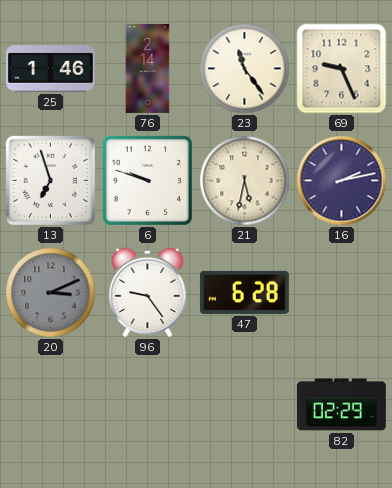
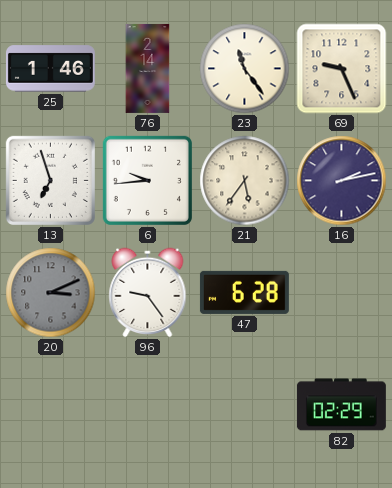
6: 9:48 -> 9:44
21: 5:32 -> 5:36
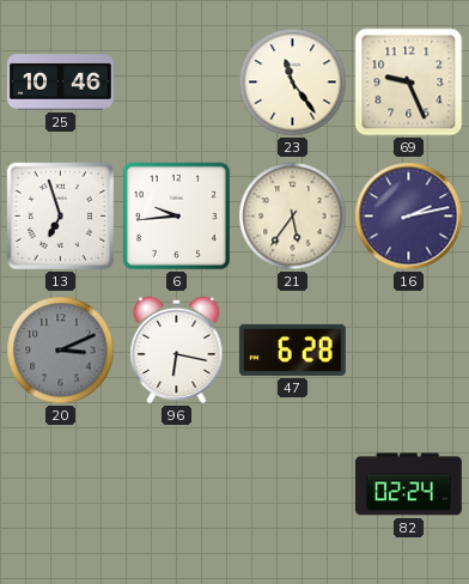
25: 1:46 -> 10:46
76: 2:14 -> none
96: 9:24 -> 6:17
82: 02:29 -> 02:24
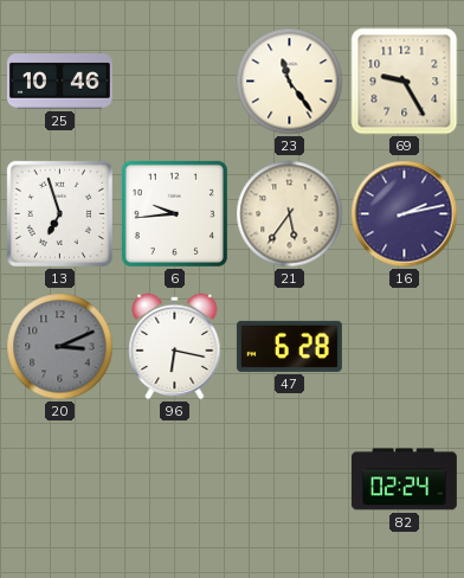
69: 9:26 -> 9:25
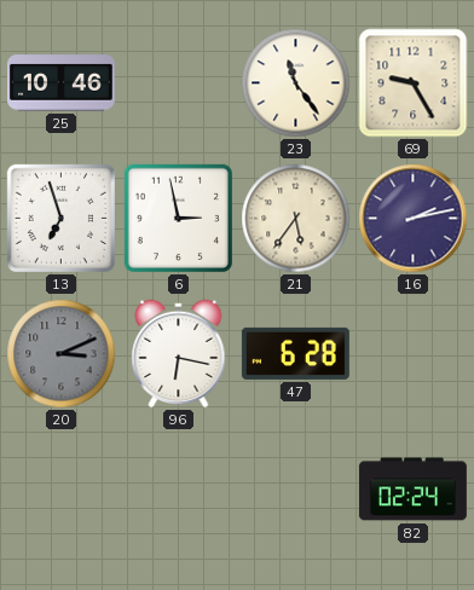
6: 9:44 -> 2:58
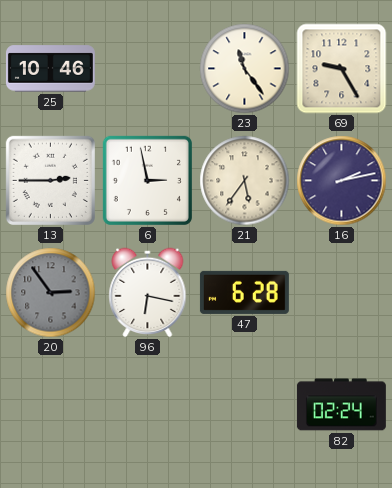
13: 6:57 -> 2:45
20: 3:11 -> 2:54
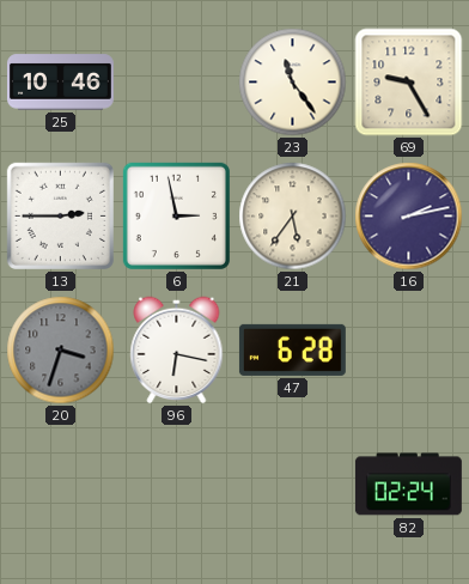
20: 2:54 -> 3:33
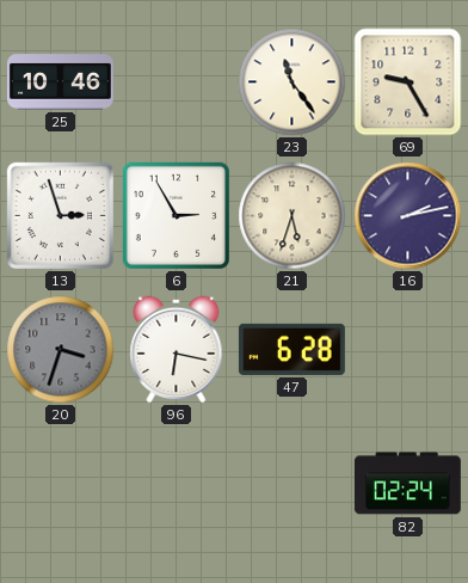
13: 2:45 -> 2:57
6: 2:58 -> 2:55
21: 5:36 -> 5:33
